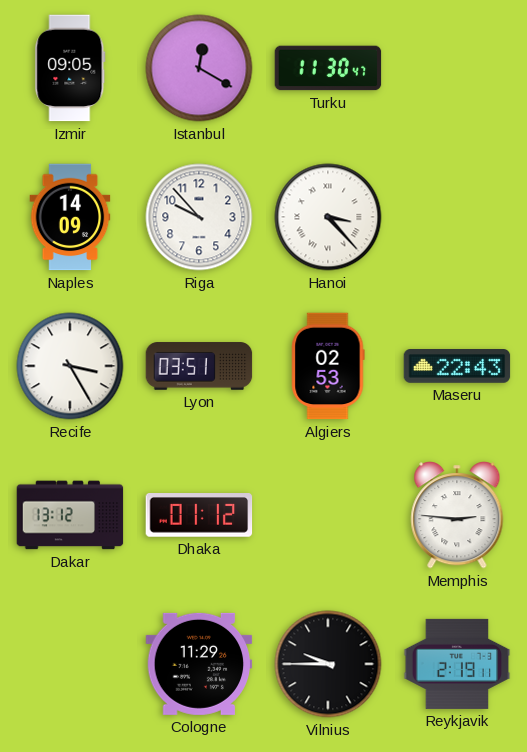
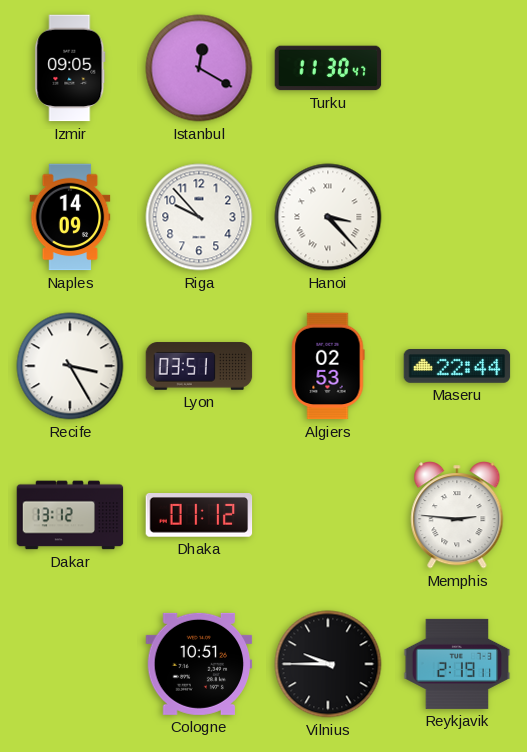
Maseru: 22:43 -> 22:44
Cologne: 11:29 -> 10:51
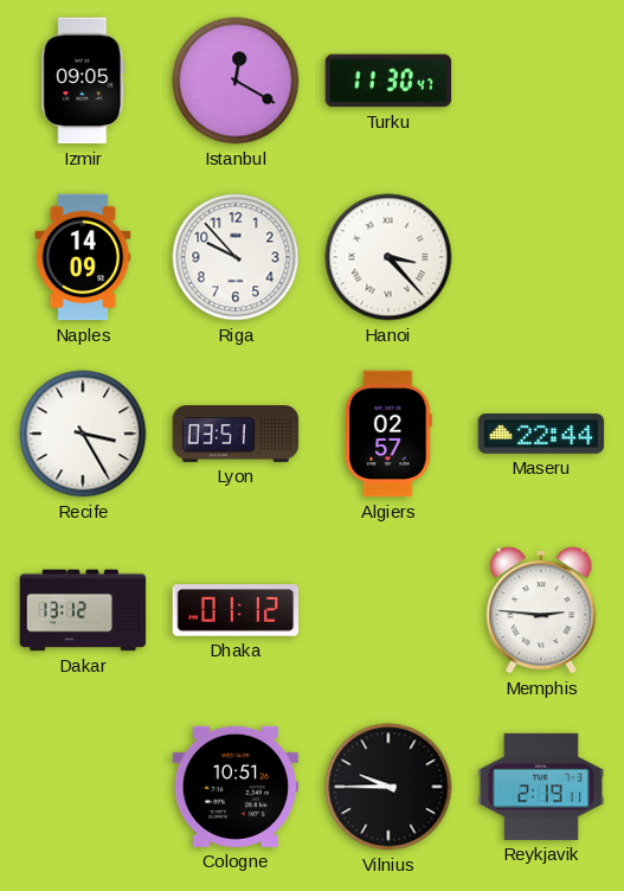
Algiers: 02:53 -> 02:57
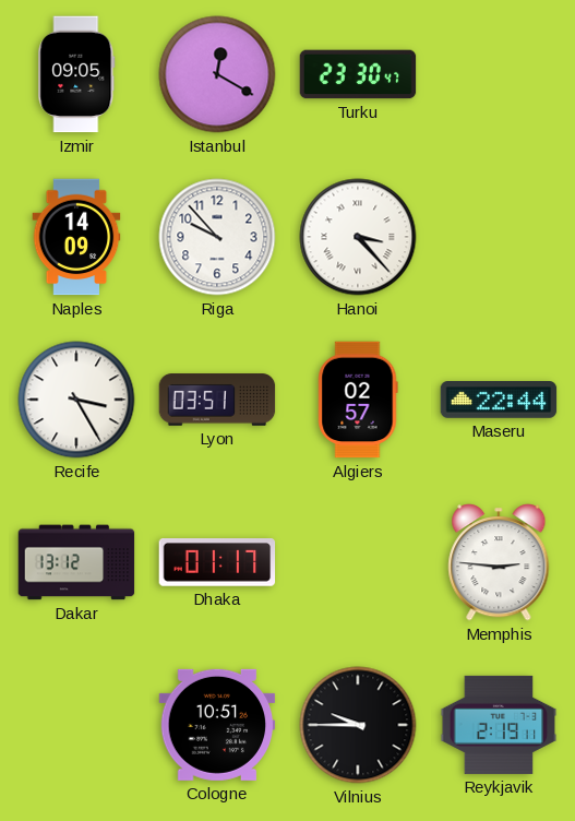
Turku: 11:30 -> 23:30
Dhaka: 01:12 -> 01:17
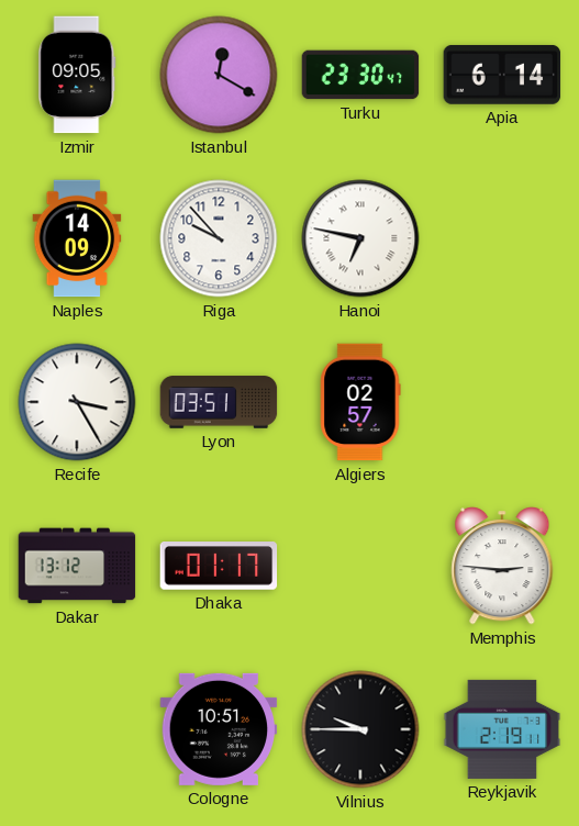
Apia: none -> 6:14
Hanoi: 3:23 -> 6:47
Maseru: 22:44 -> none
